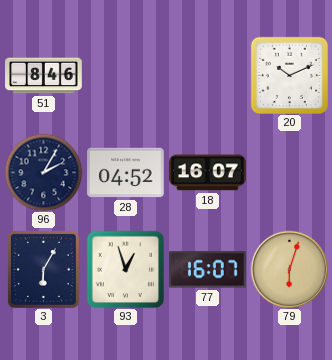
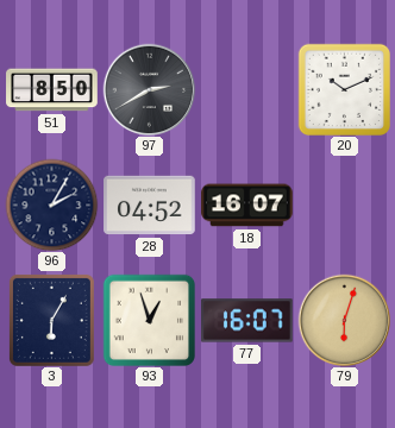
51: 8:46 -> 8:50
97: none -> 2:40
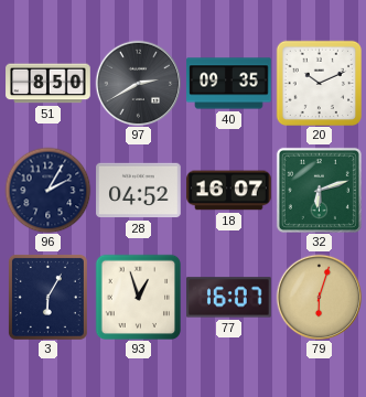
40: none -> 09:35
32: none -> 6:12
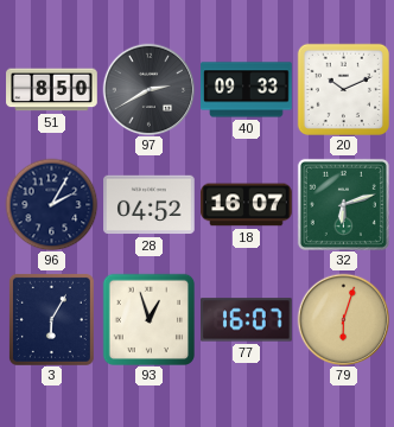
40: 09:35 -> 09:33
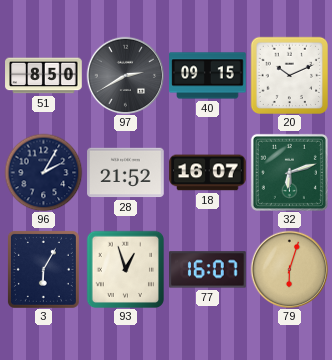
40: 09:33 -> 09:15
28: 04:52 -> 21:52
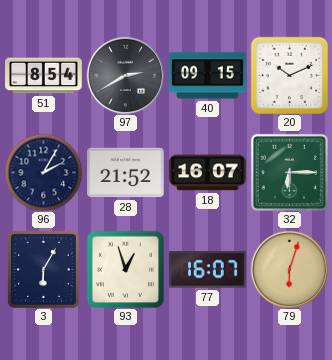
51: 8:50 -> 8:54
32: 6:12 -> 6:15
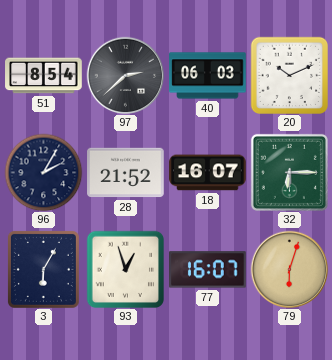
97: 2:40 -> 2:38
40: 09:15 -> 06:03
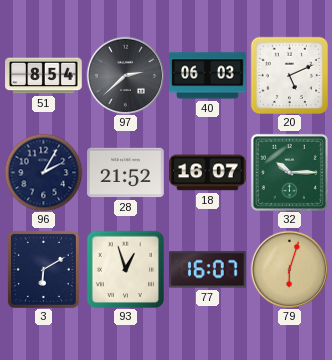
20: 10:11 -> 5:11
32: 6:15 -> 10:15
3: 6:05 -> 6:10
